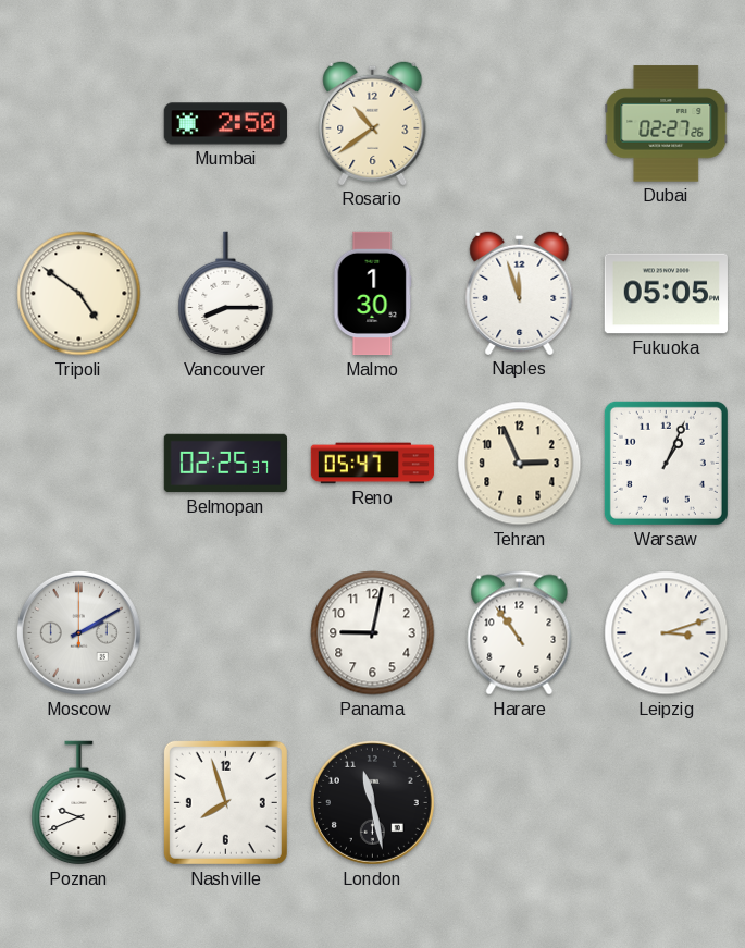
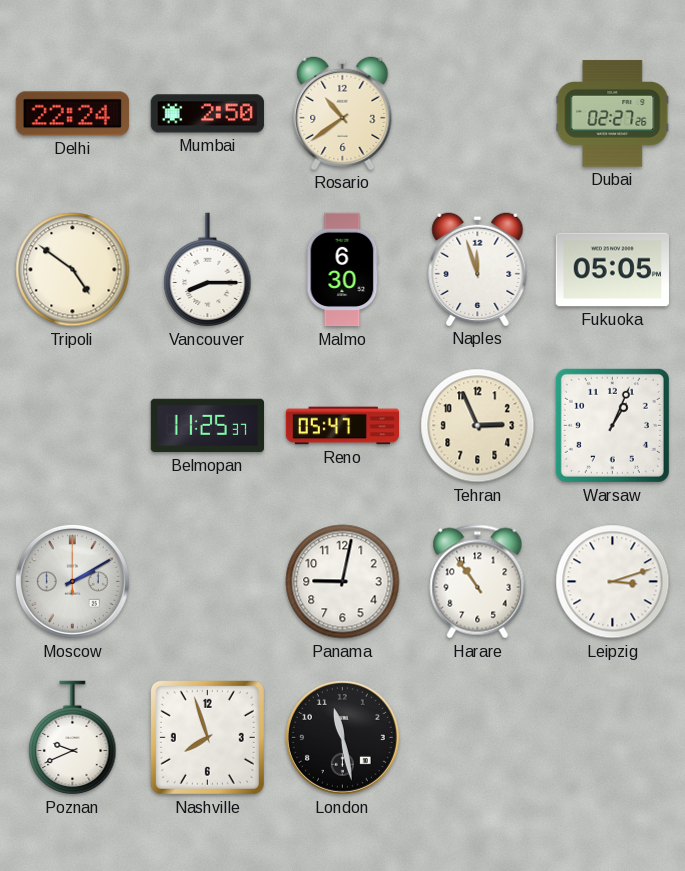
Delhi: none -> 22:24
Malmo: 1:30 -> 6:30
Belmopan: 02:25 -> 11:25
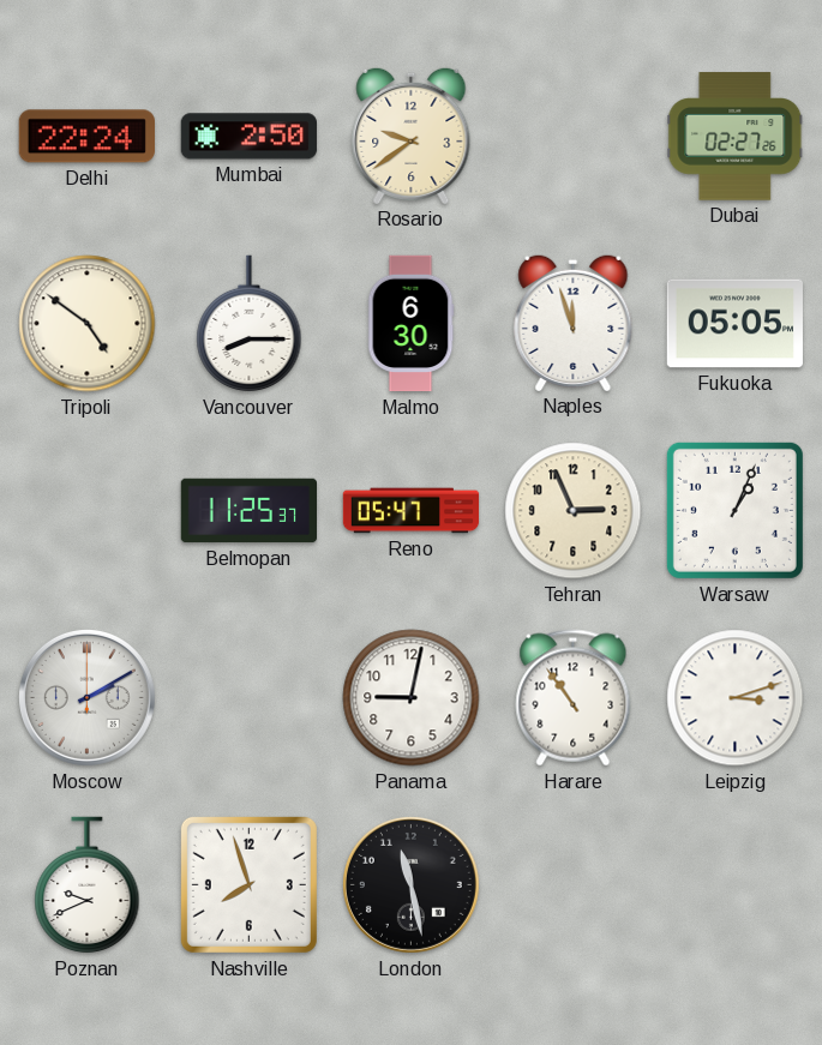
Rosario: 10:39 -> 9:39
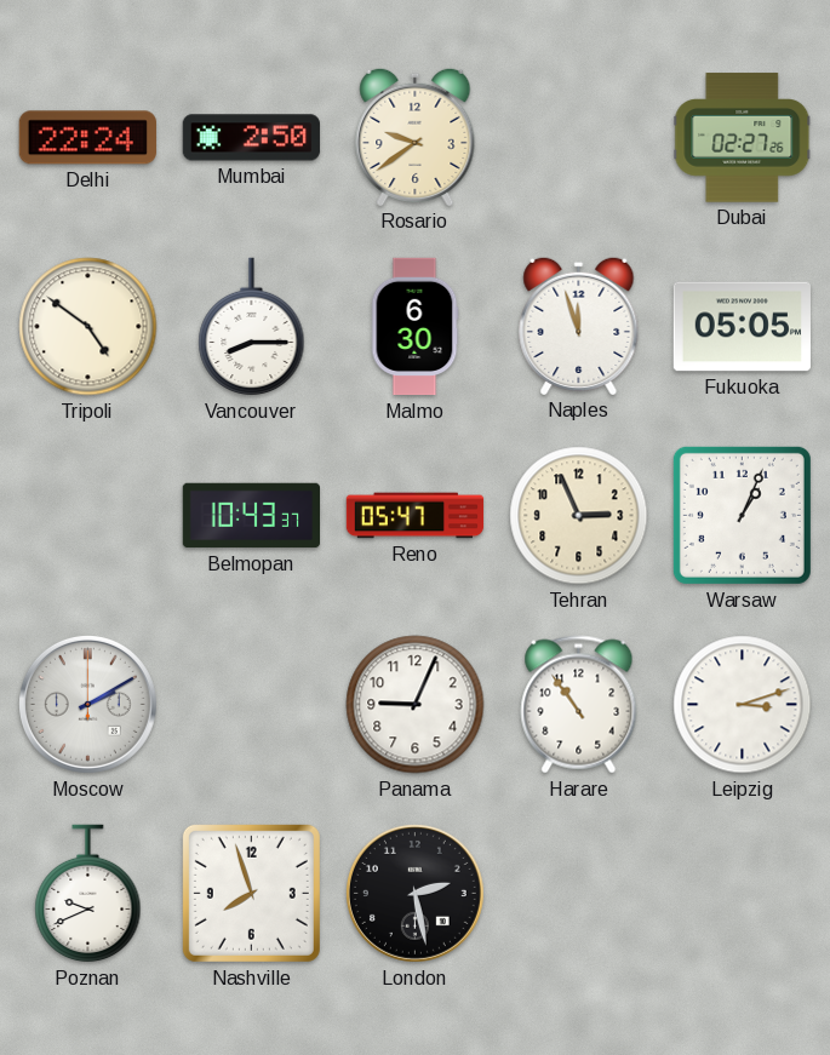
Belmopan: 11:25 -> 10:43
Panama: 9:02 -> 9:04
London: 11:28 -> 2:28
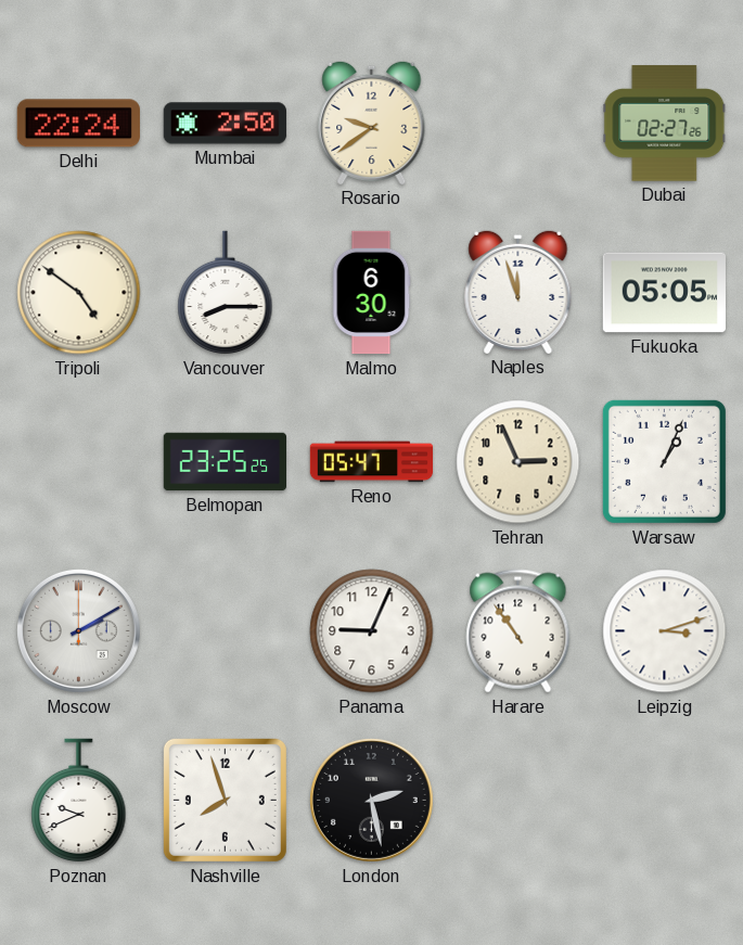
Belmopan: 10:43 -> 23:25
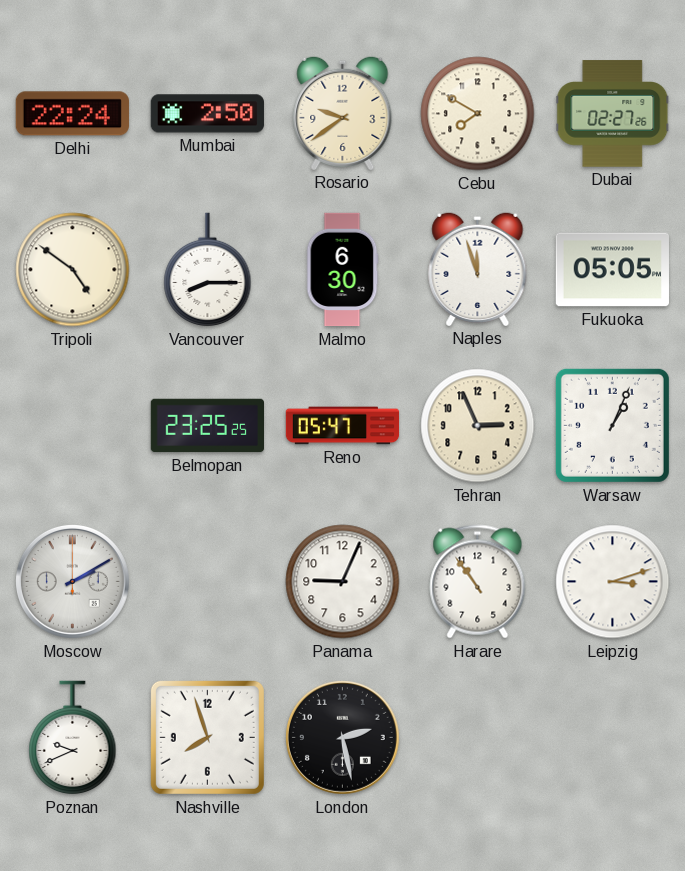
Cebu: none -> 7:50
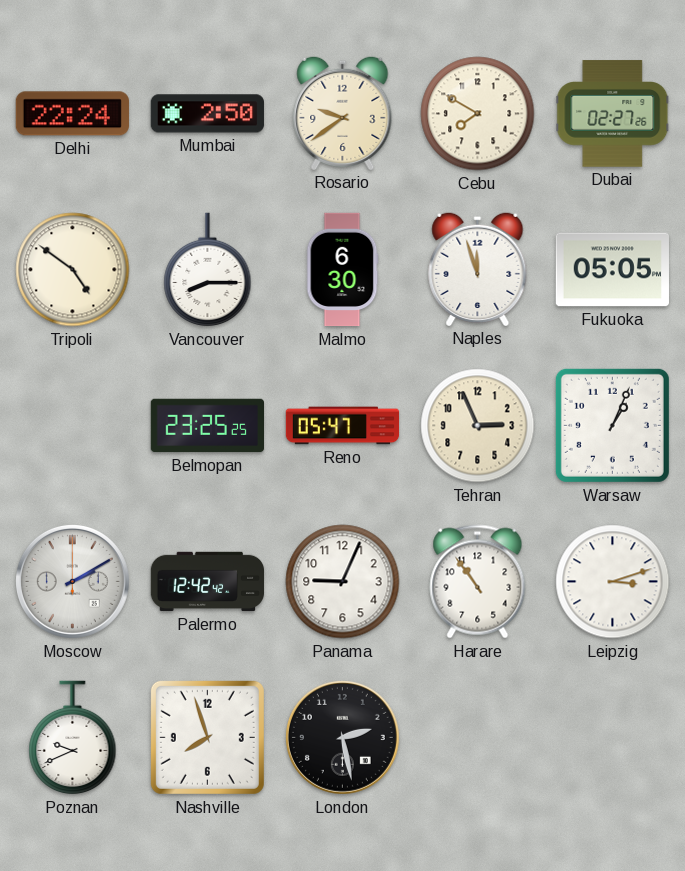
Palermo: none -> 12:42
